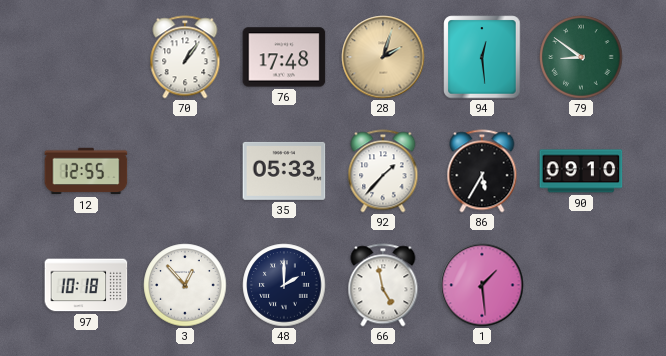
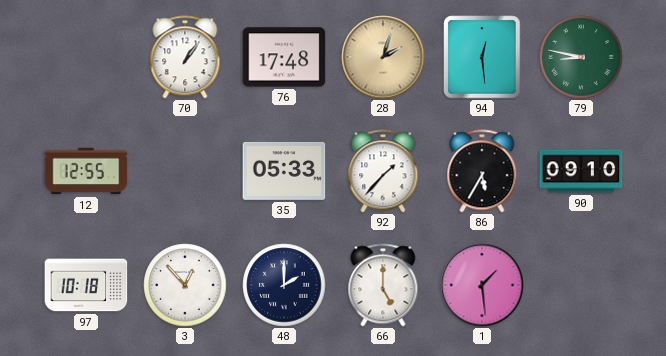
79: 8:51 -> 8:47
66: 4:58 -> 5:00
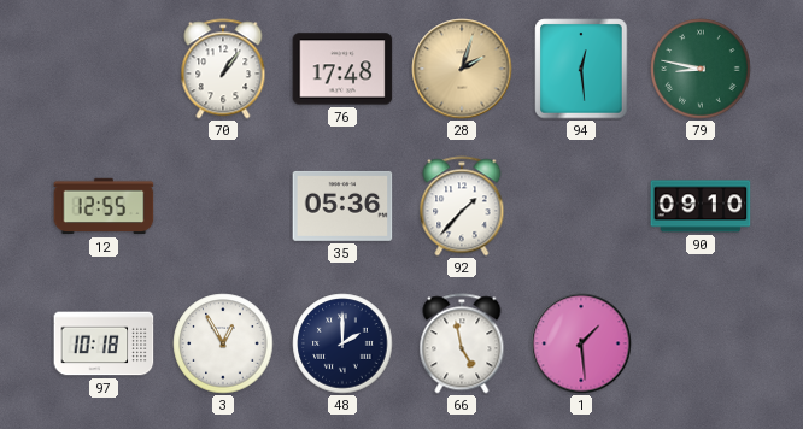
35: 05:33 -> 05:36
86: 5:35 -> none
3: 12:53 -> 12:55
66: 5:00 -> 4:58
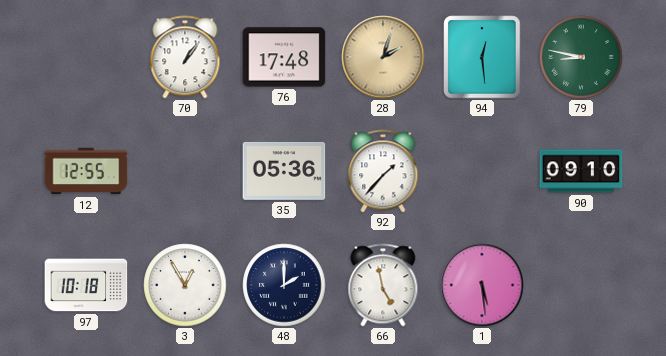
1: 1:29 -> 5:29
